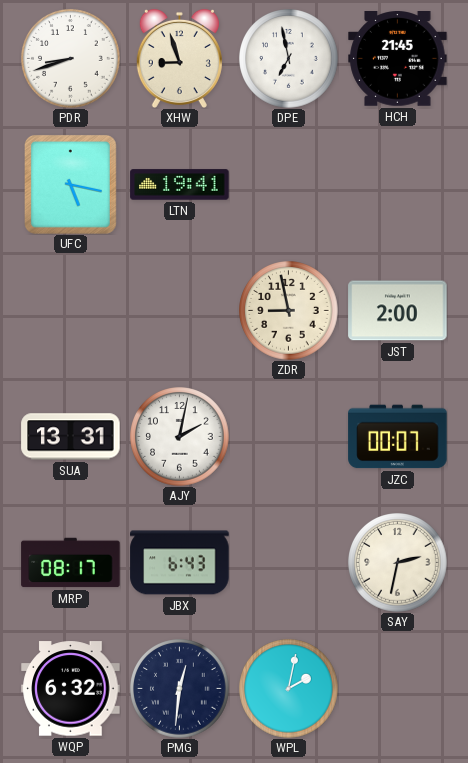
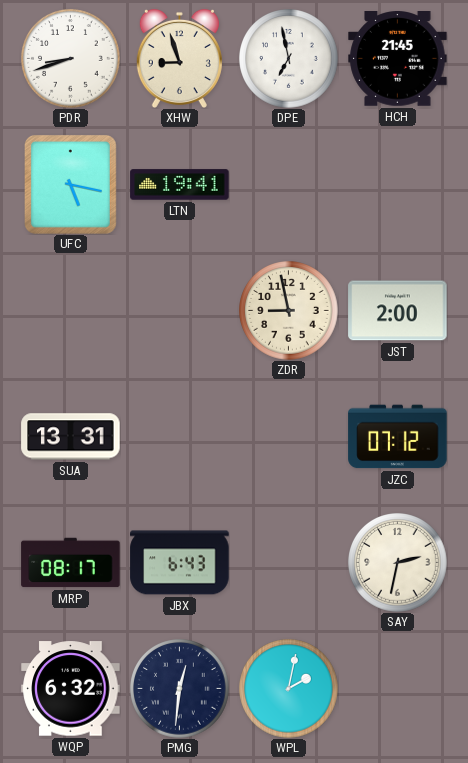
AJY: 2:02 -> none
JZC: 00:07 -> 07:12
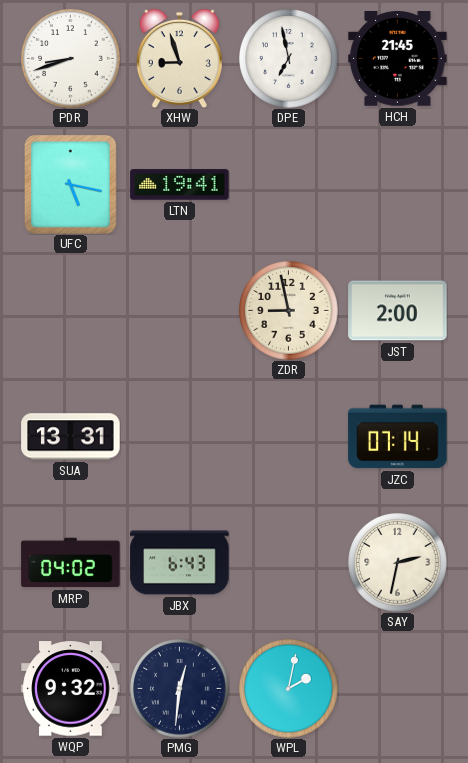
JZC: 07:12 -> 07:14
MRP: 08:17 -> 04:02
WQP: 6:32 -> 9:32
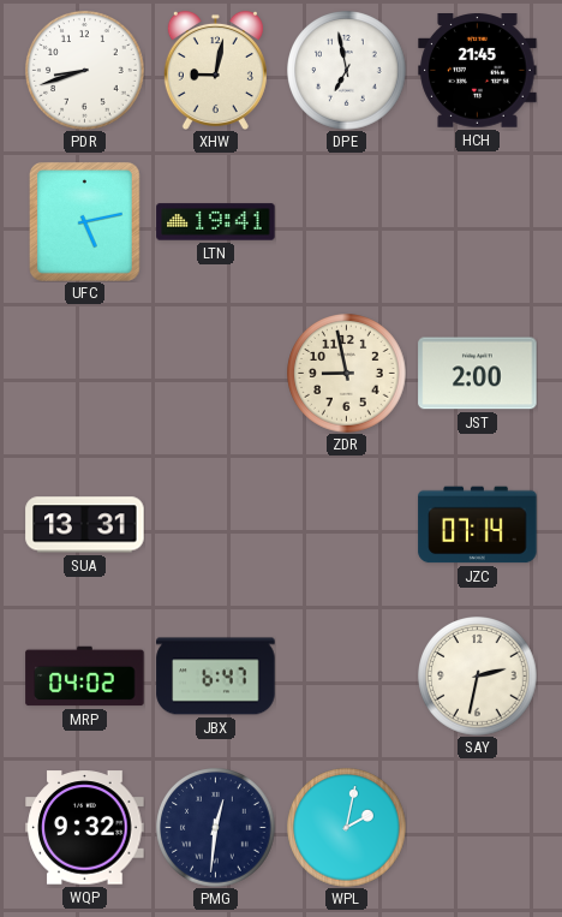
XHW: 8:57 -> 9:02
UFC: 5:17 -> 5:13
JBX: 6:43 -> 6:47
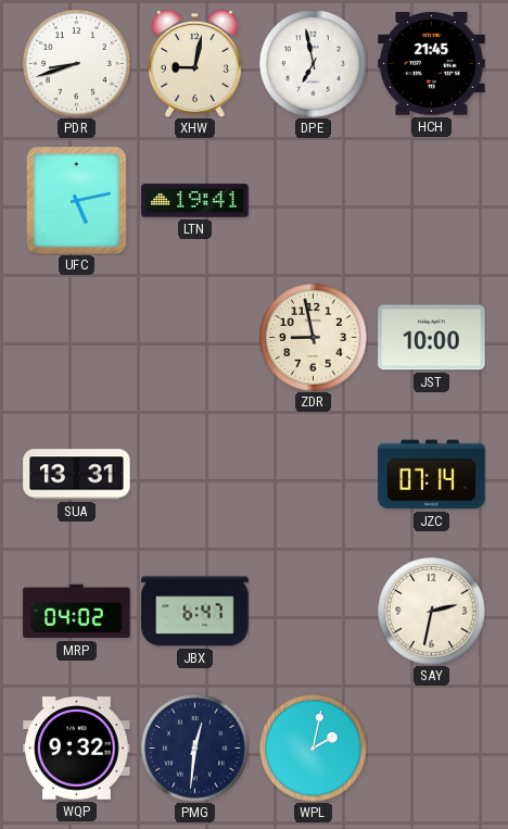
JST: 2:00 -> 10:00
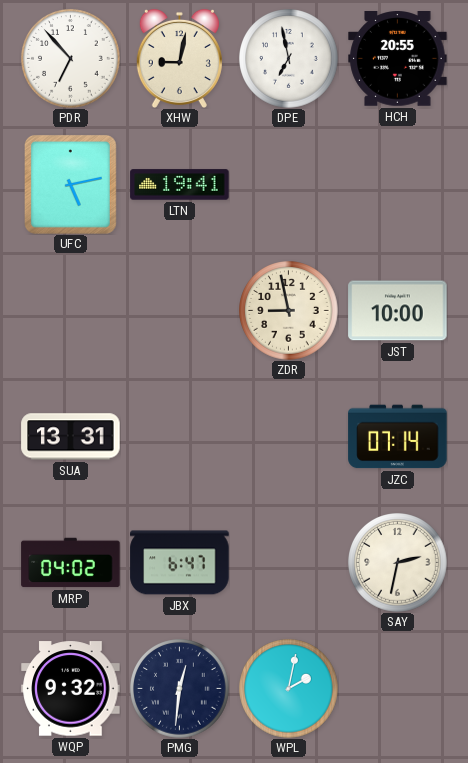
PDR: 8:42 -> 6:53
HCH: 21:45 -> 20:55
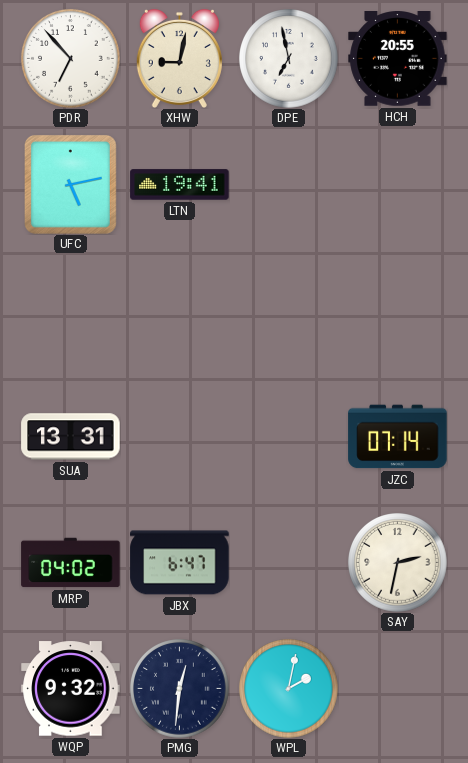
ZDR: 8:58 -> none
JST: 10:00 -> none
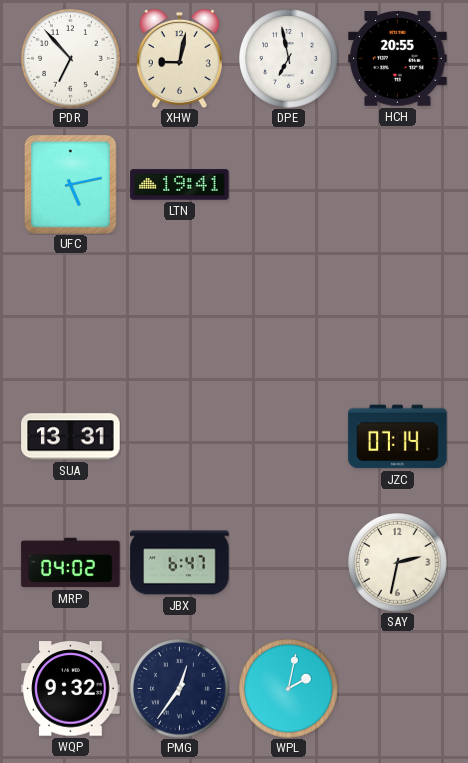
PMG: 12:31 -> 12:36
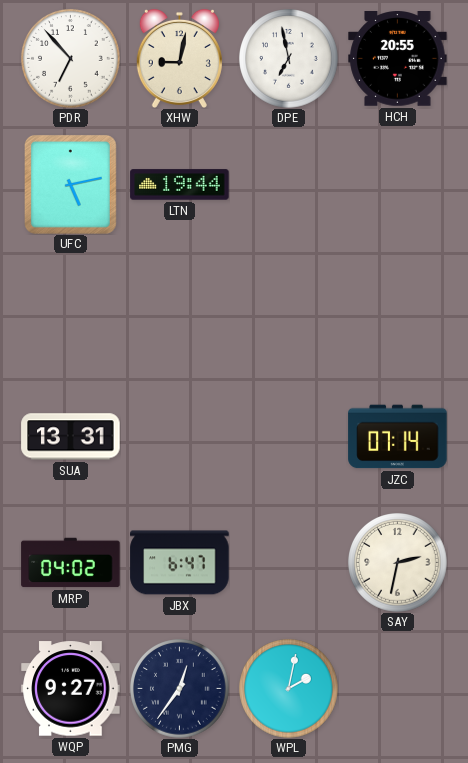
LTN: 19:41 -> 19:44
WQP: 9:32 -> 9:27
